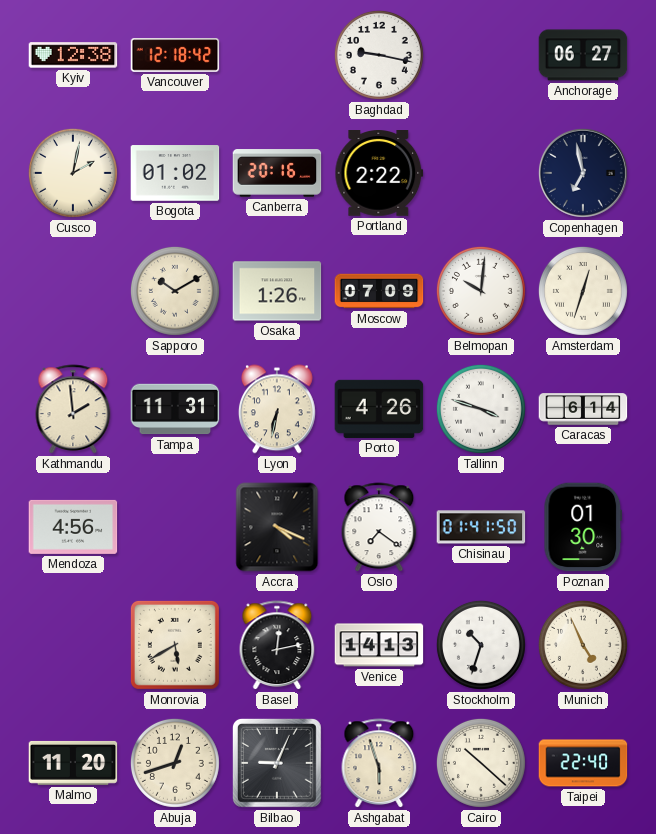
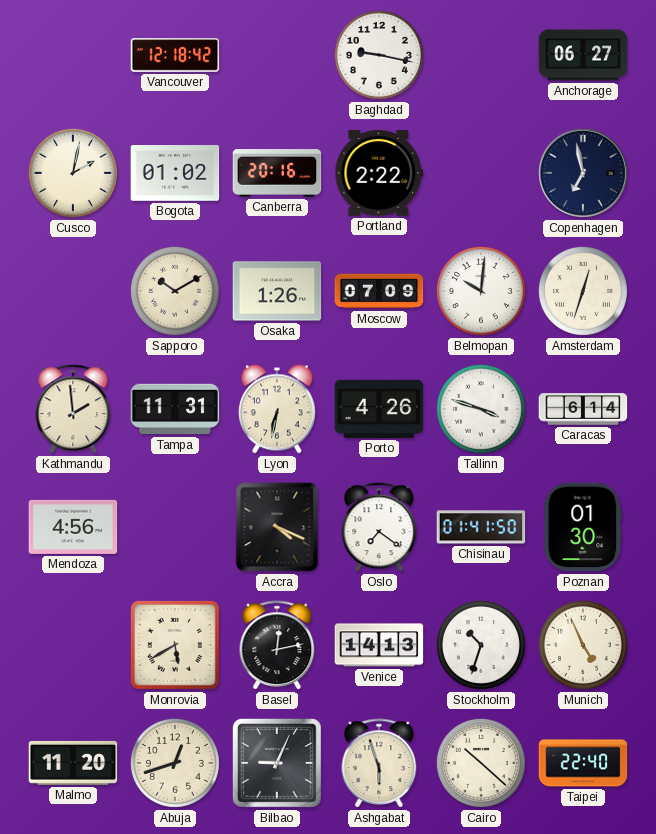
Kyiv: 12:38 -> none
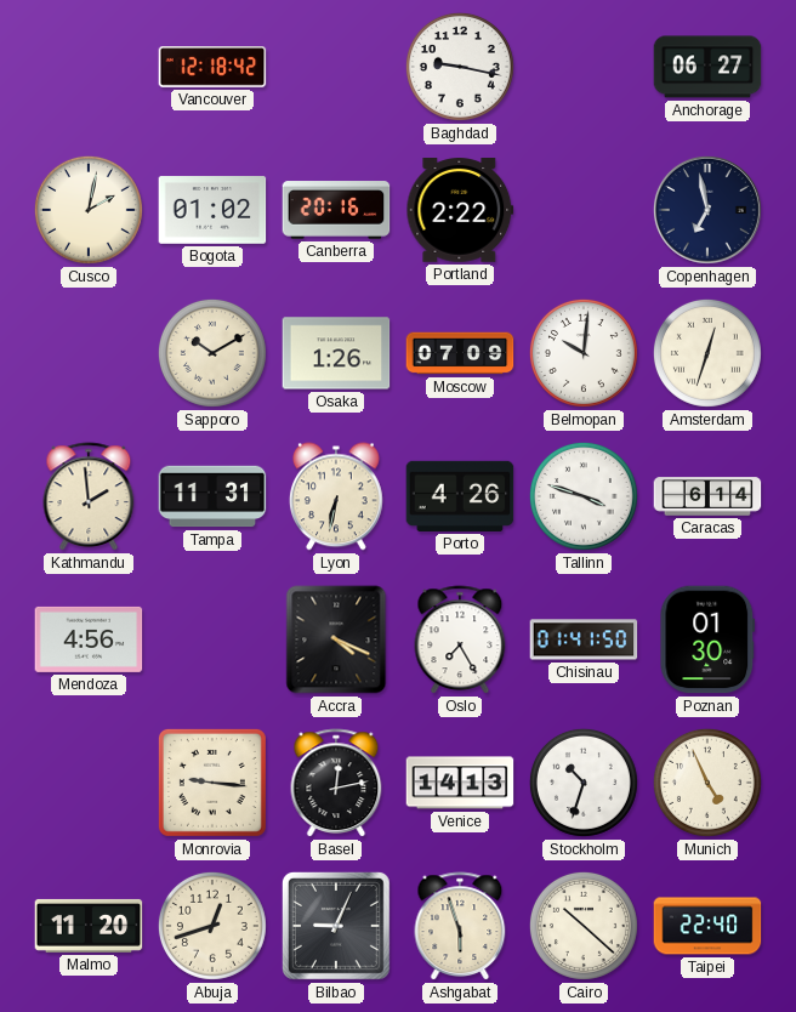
Oslo: 7:21 -> 7:25
Monrovia: 5:40 -> 9:16
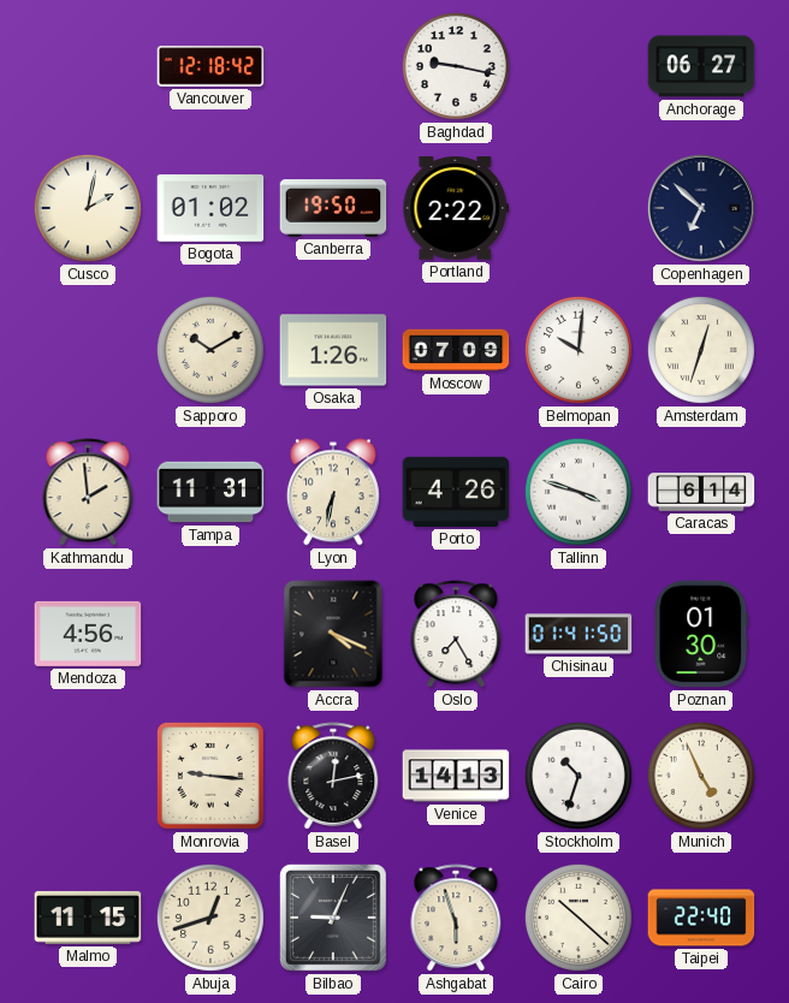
Canberra: 20:16 -> 19:50
Copenhagen: 6:58 -> 6:52
Malmo: 11:20 -> 11:15
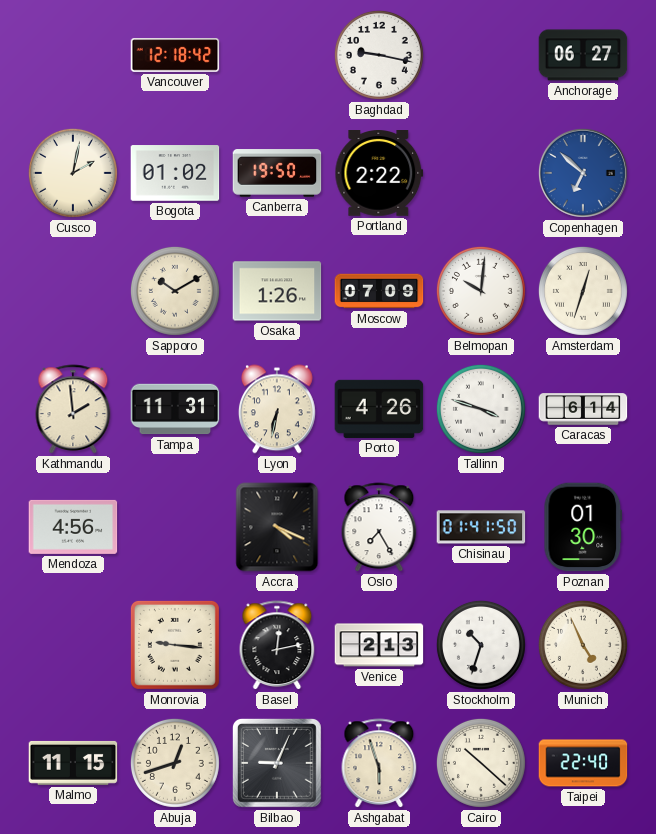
Copenhagen dial: navy -> blue
Venice: 14:13 -> 2:13
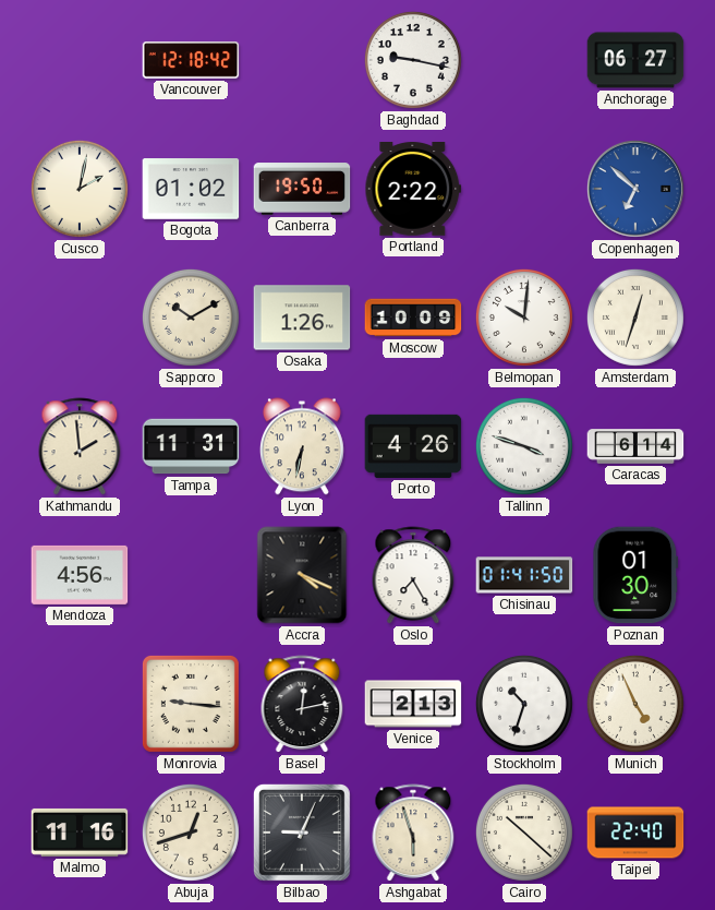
Moscow: 07:09 -> 10:09
Malmo: 11:15 -> 11:16
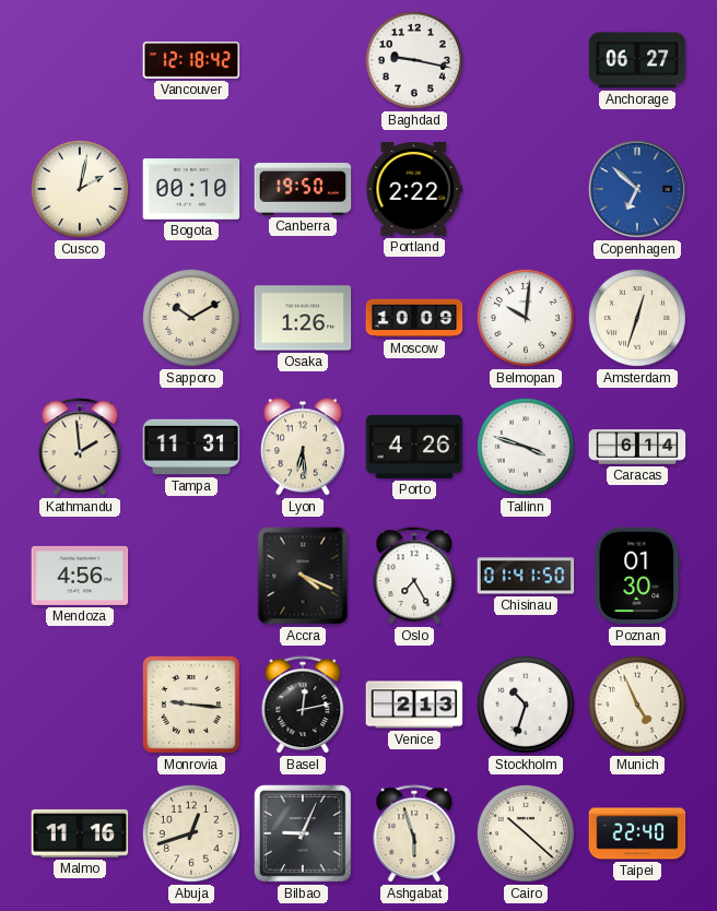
Bogota: 01:02 -> 00:10
Lyon: 6:32 -> 6:29
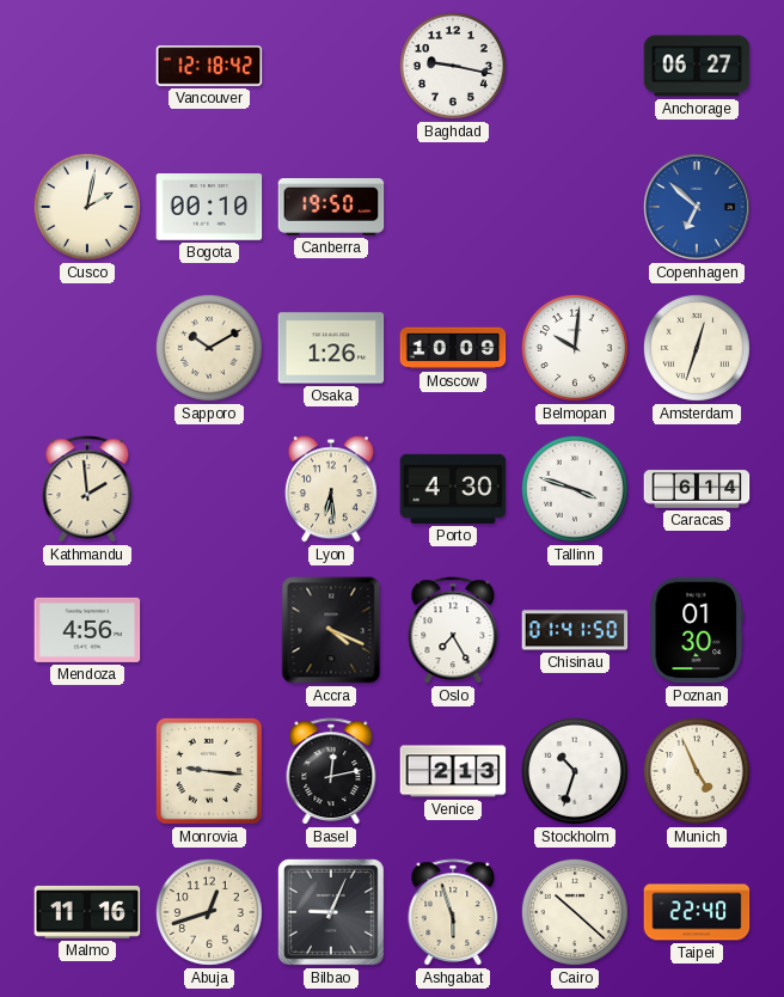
Portland: 2:22 -> none
Tampa: 11:31 -> none
Porto: 4:26 -> 4:30
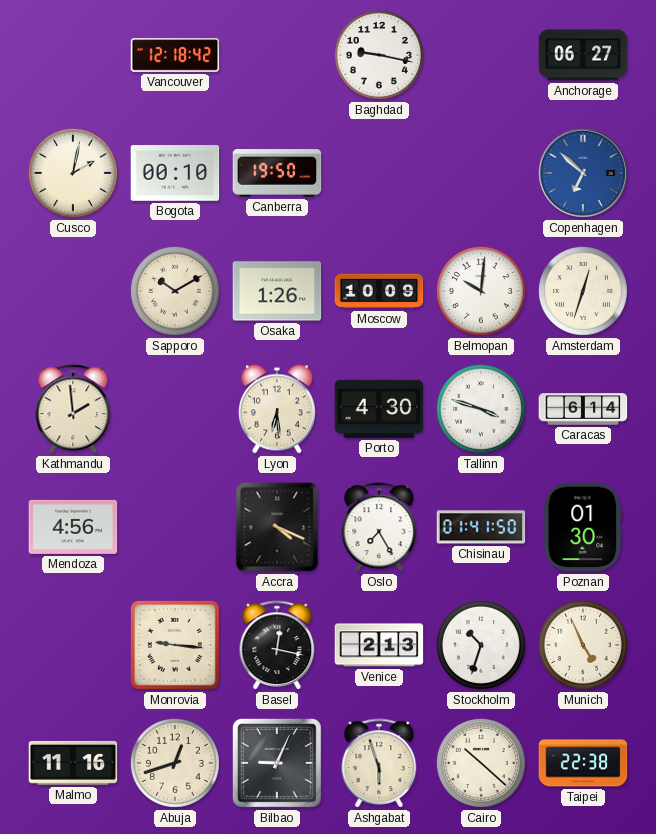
Basel: 12:13 -> 12:17
Taipei: 22:40 -> 22:38
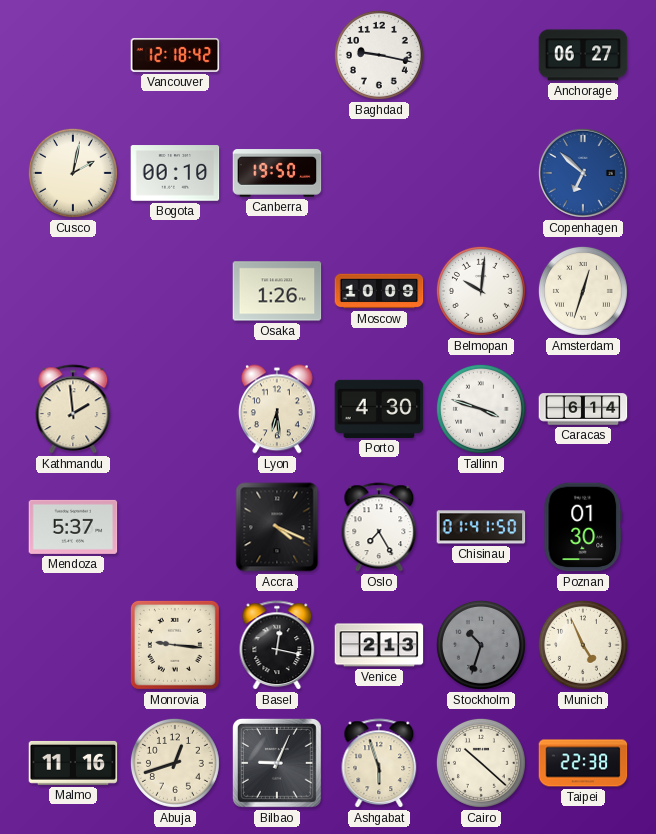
Sapporo: 10:10 -> none
Mendoza: 4:56 -> 5:37
Stockholm dial: white -> grey
